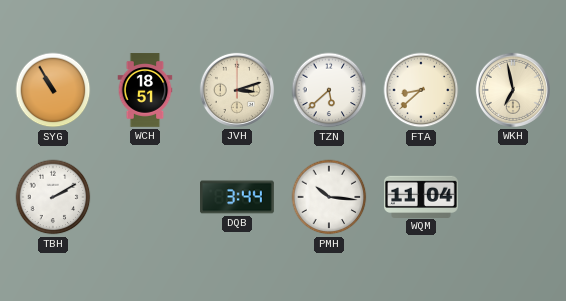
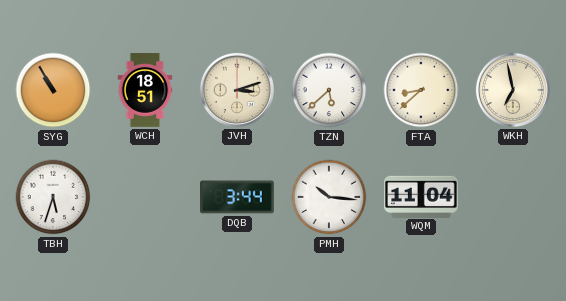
TBH: 2:10 -> 5:33
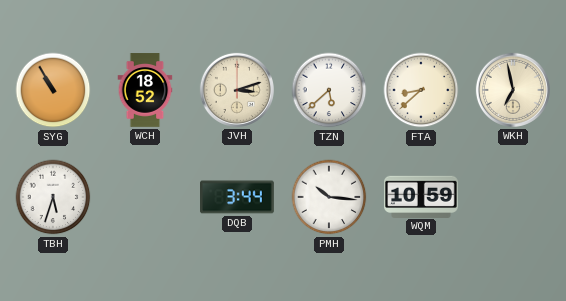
WCH: 18:51 -> 18:52
WQM: 11:04 -> 10:59
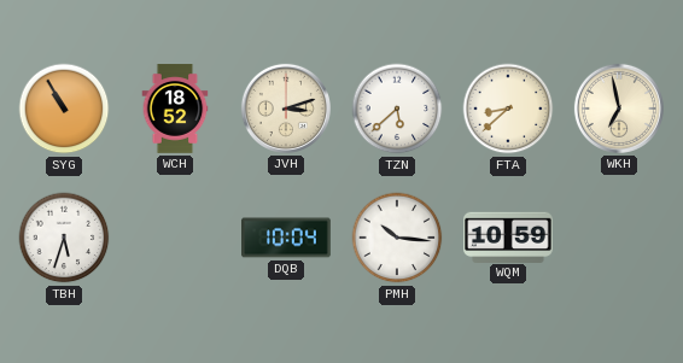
DQB: 3:44 -> 10:04
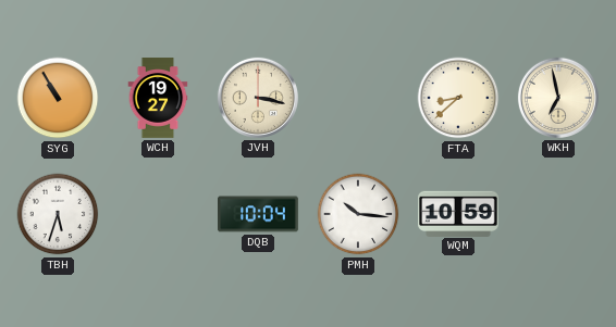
WCH: 18:52 -> 19:27
JVH: 3:12 -> 3:17
TZN: 5:38 -> none
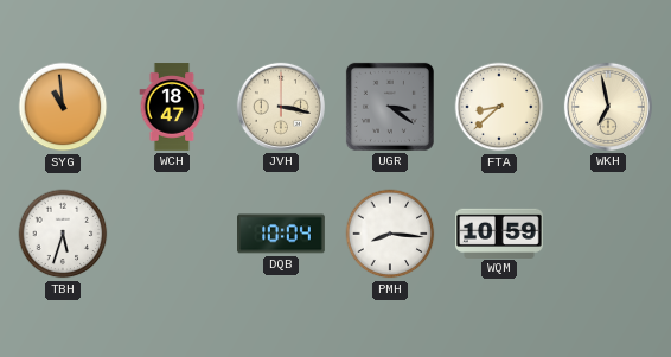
SYG: 10:55 -> 10:59
WCH: 19:27 -> 18:47
UGR: none -> 3:21
PMH: 10:16 -> 8:16
